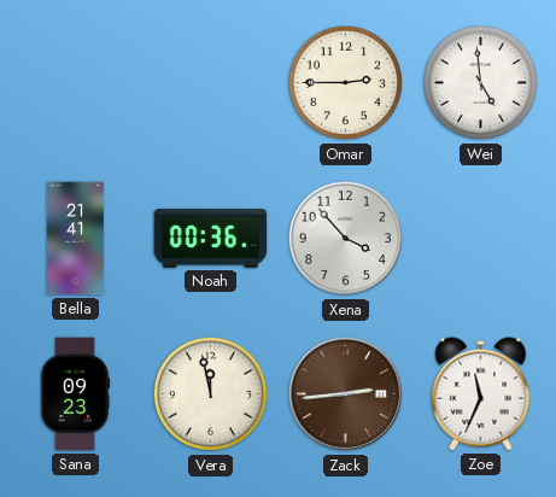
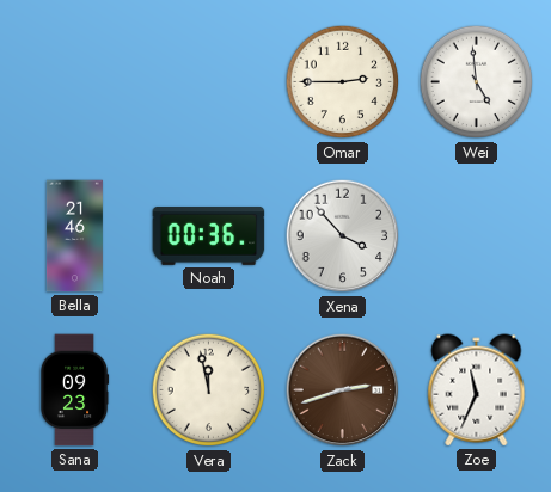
Bella: 21:41 -> 21:46
Zack: 2:44 -> 2:42
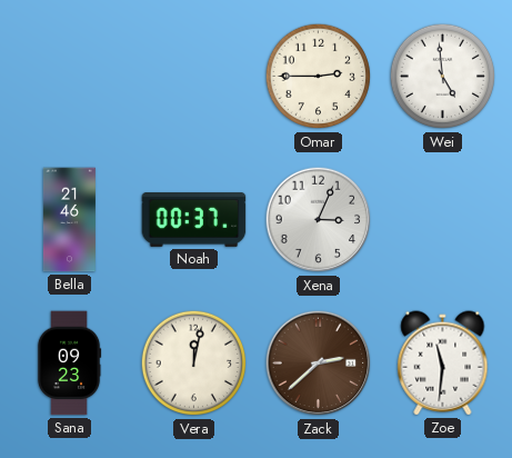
Noah: 00:36 -> 00:37
Xena: 3:53 -> 3:04
Vera: 11:58 -> 12:02
Zack: 2:42 -> 2:38
Zoe: 11:34 -> 11:31
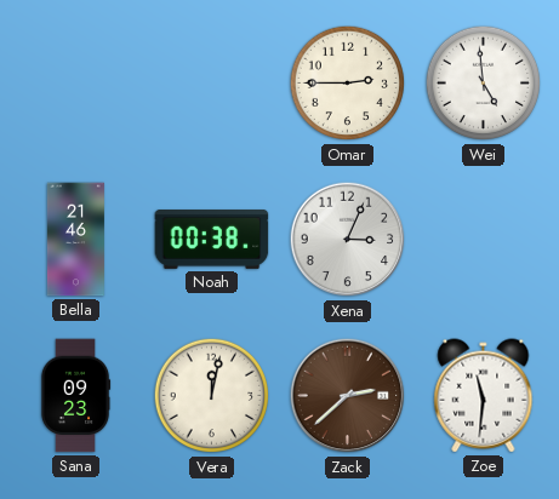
Noah: 00:37 -> 00:38
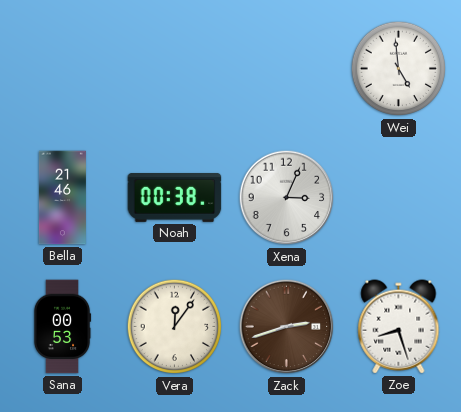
Omar: 2:45 -> none
Sana: 09:23 -> 00:53
Vera: 12:02 -> 12:06
Zack: 2:38 -> 2:42
Zoe: 11:31 -> 8:27
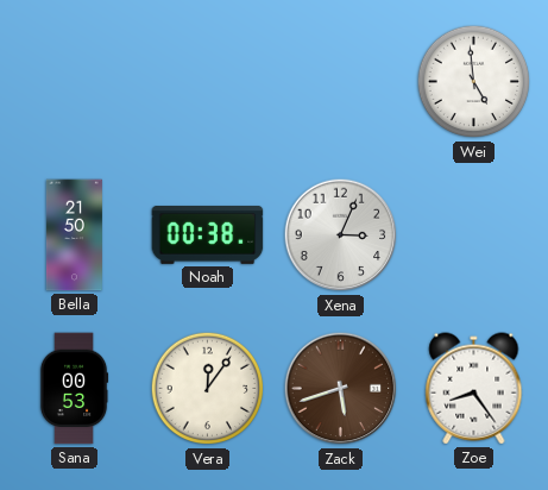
Bella: 21:46 -> 21:50
Zack: 2:42 -> 5:42
Zoe: 8:27 -> 8:24
